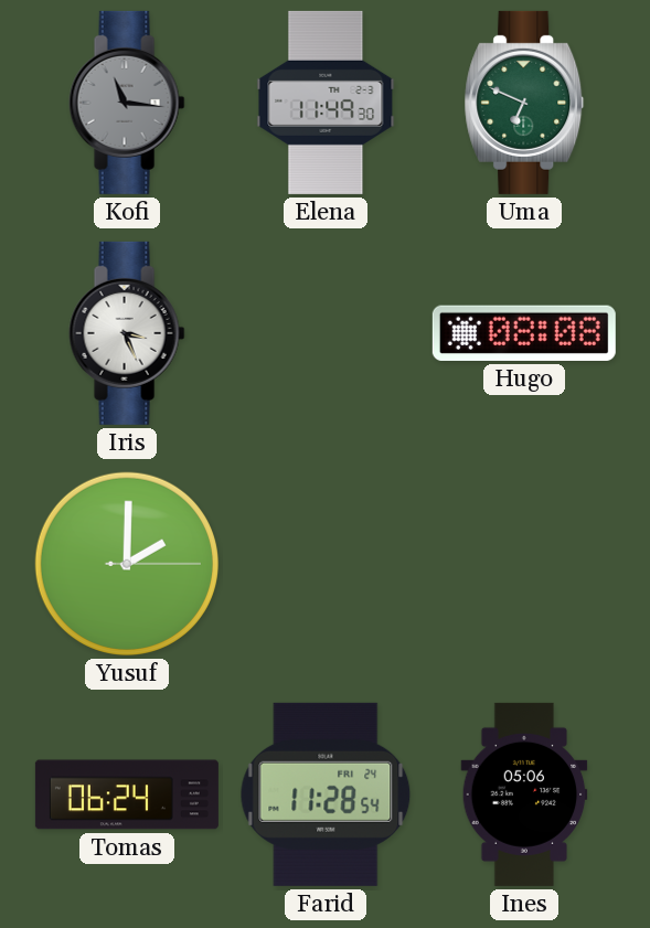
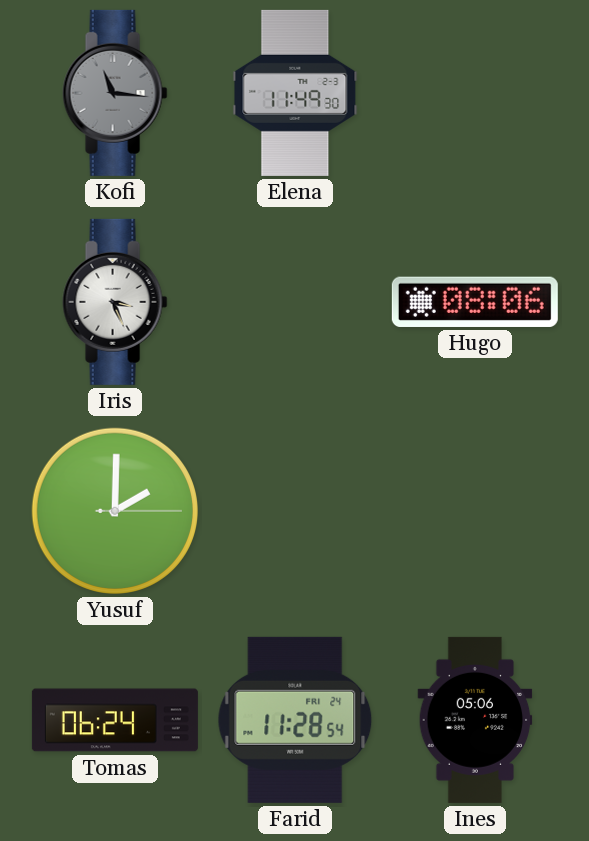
Uma: 6:49 -> none
Hugo: 08:08 -> 08:06
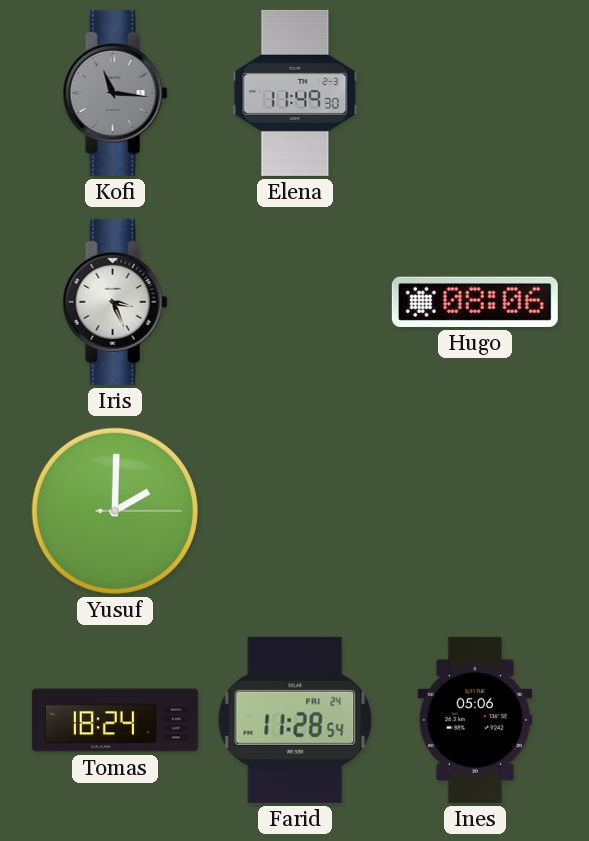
Tomas: 06:24 -> 18:24
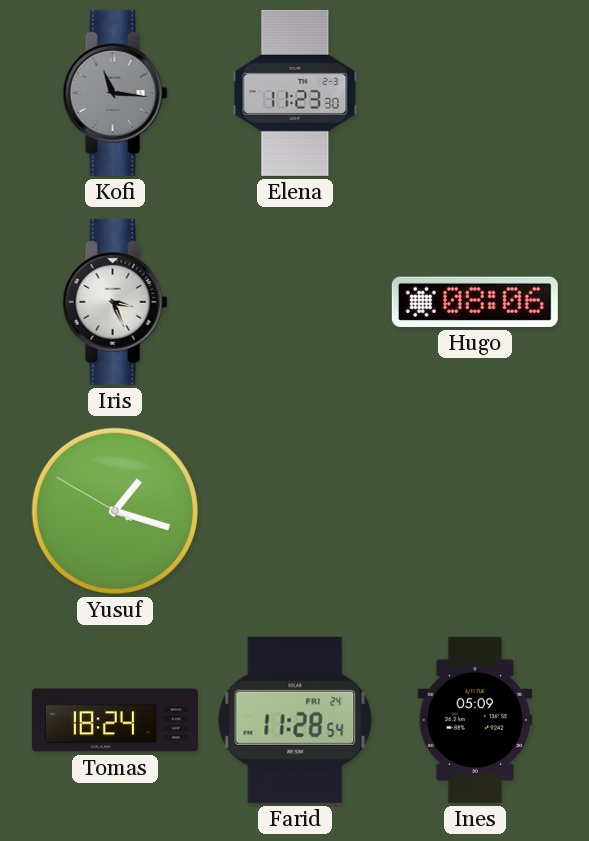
Elena: 11:49 -> 11:23
Yusuf: 2:00 -> 1:17
Ines: 05:06 -> 05:09
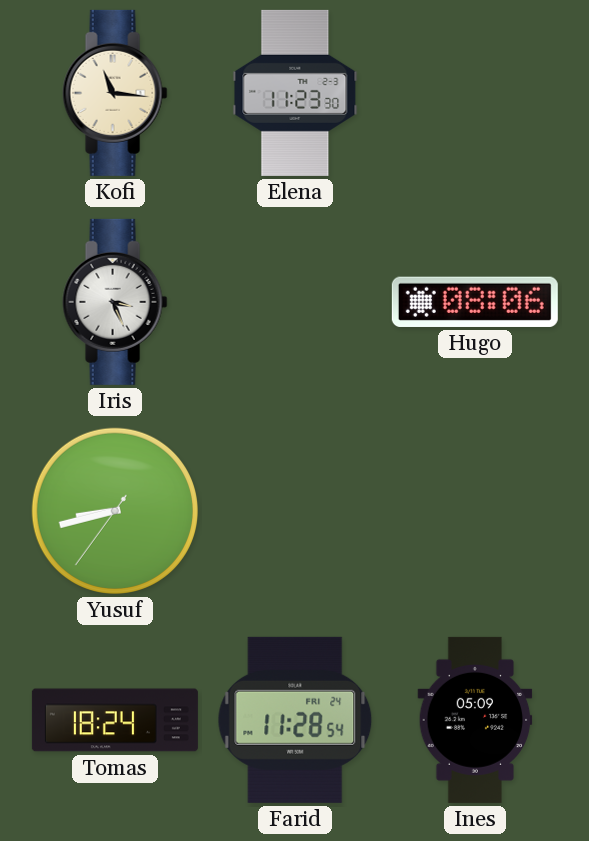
Kofi dial: grey -> cream
Yusuf: 1:17 -> 8:42
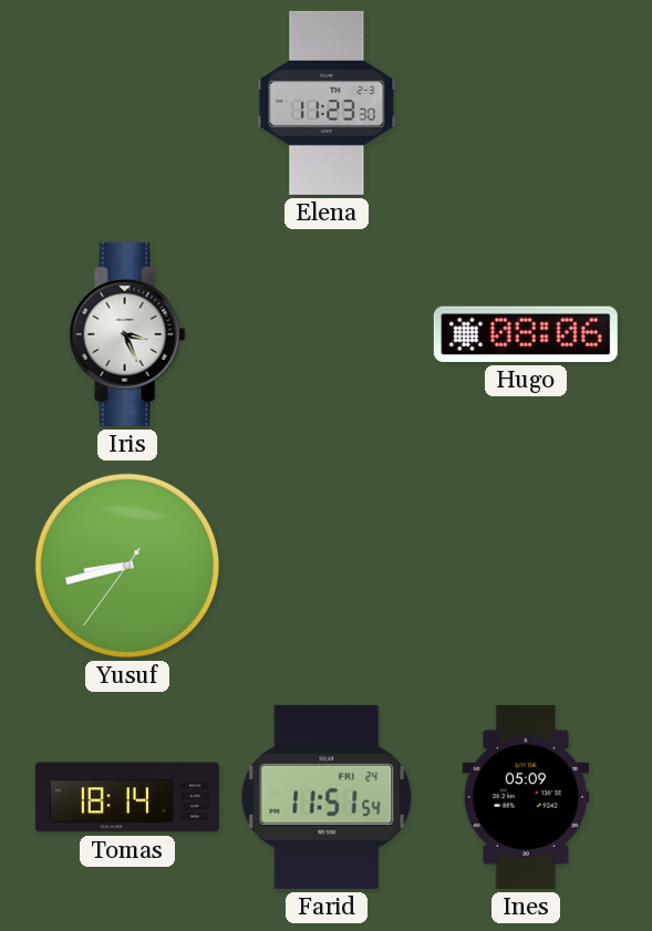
Kofi: 11:16 -> none
Tomas: 18:24 -> 18:14
Farid: 11:28 -> 11:51
